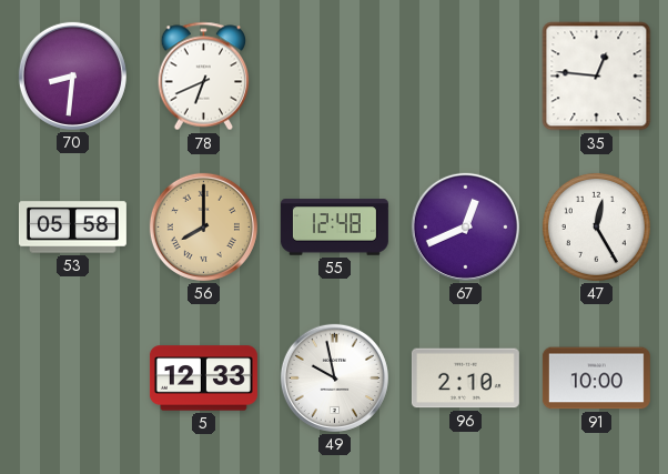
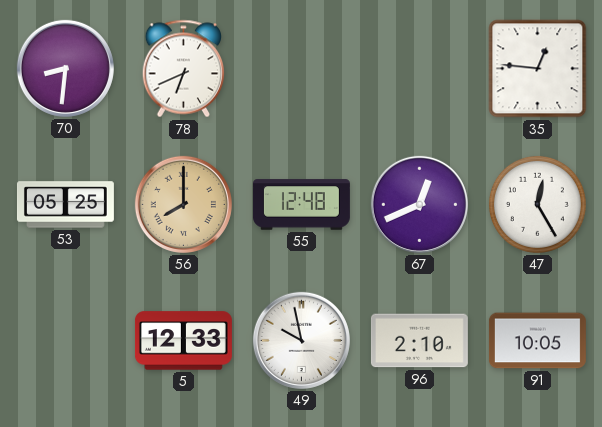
53: 05:58 -> 05:25
91: 10:00 -> 10:05
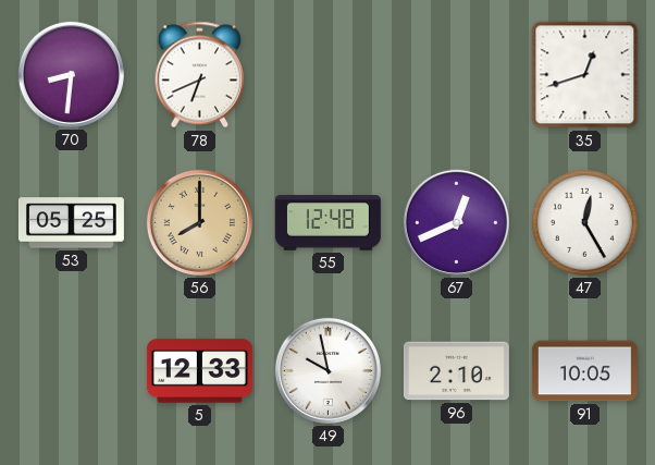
35: 12:46 -> 12:42
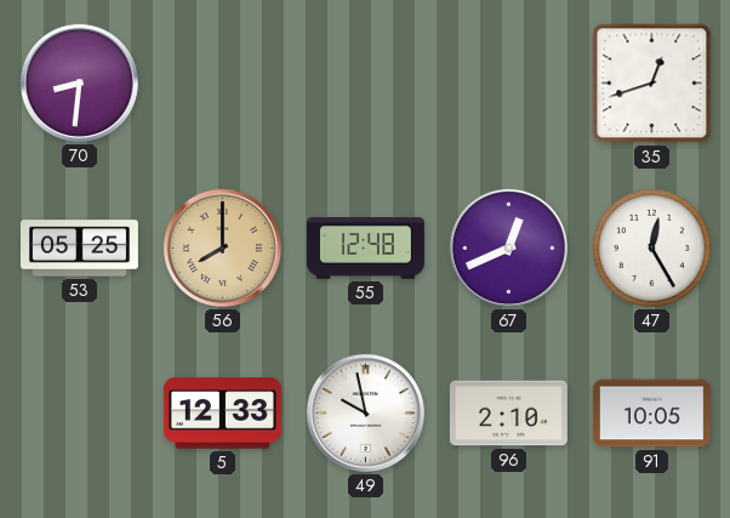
78: 6:41 -> none
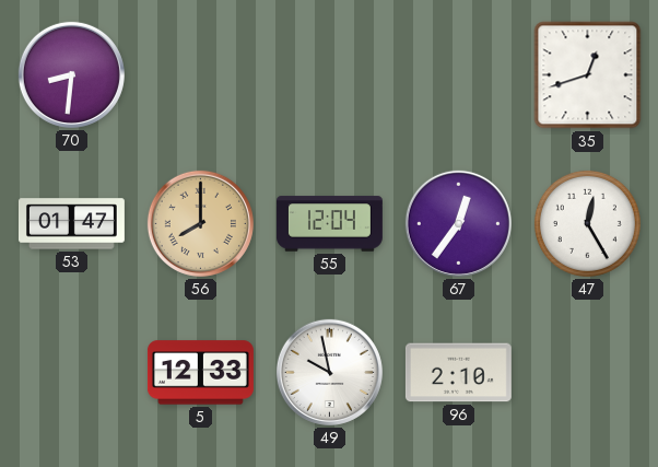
53: 05:25 -> 01:47
55: 12:48 -> 12:04
67: 12:41 -> 12:36
91: 10:05 -> none
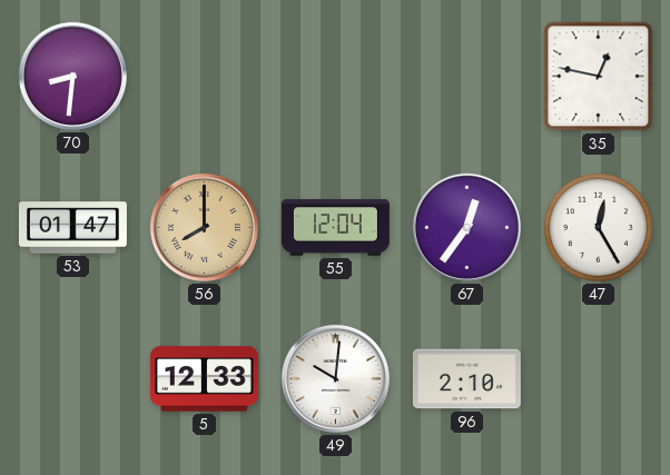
35: 12:42 -> 12:47
49: 9:58 -> 10:01
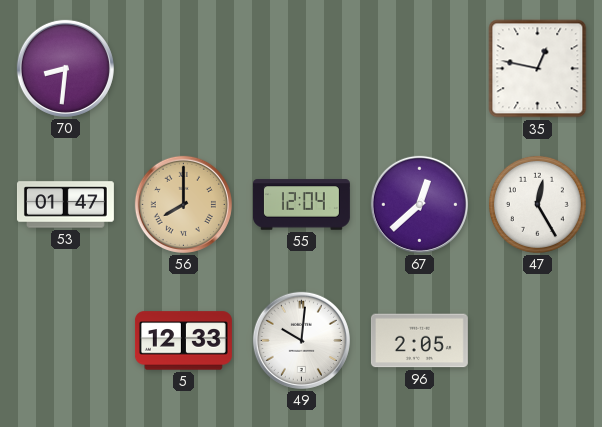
67: 12:36 -> 12:38
96: 2:10 -> 2:05
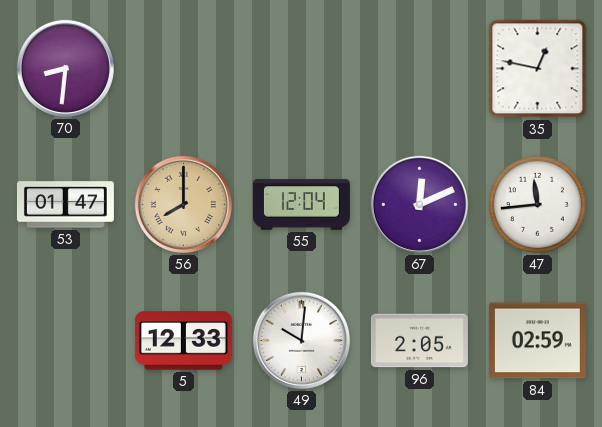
67: 12:38 -> 12:11
47: 12:25 -> 11:44
84: none -> 02:59
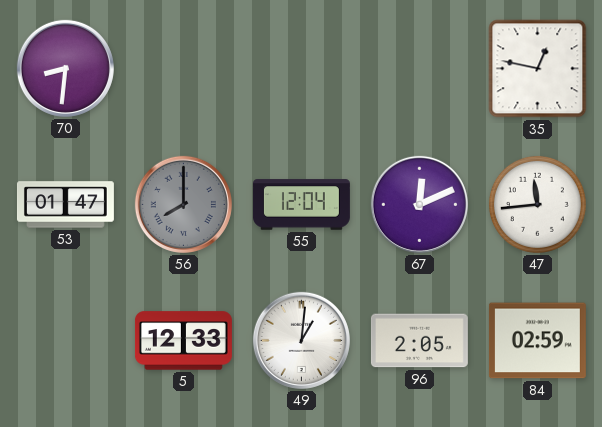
56 dial: champagne -> grey
49: 10:01 -> 1:01
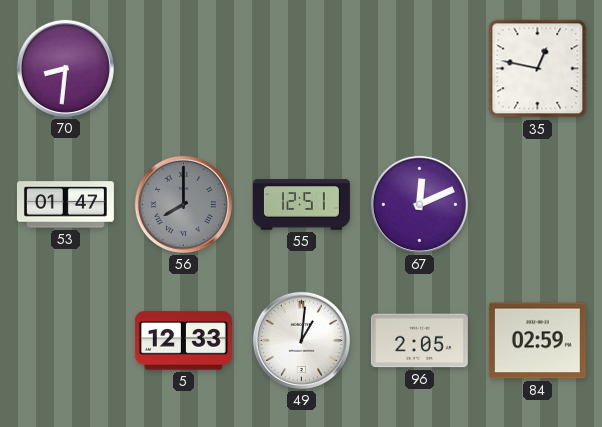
55: 12:04 -> 12:51
47: 11:44 -> none
